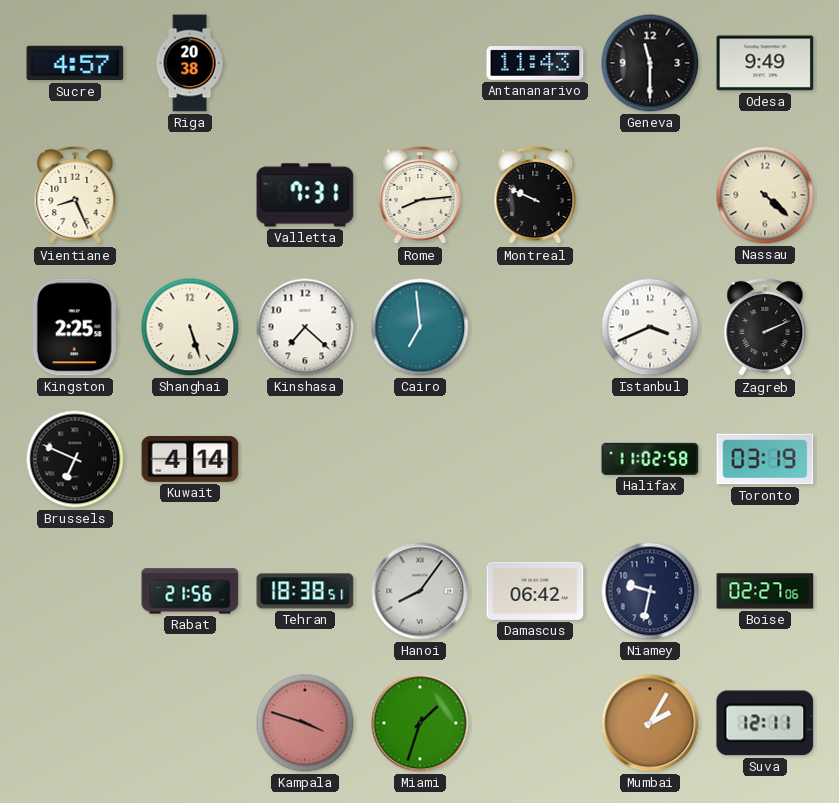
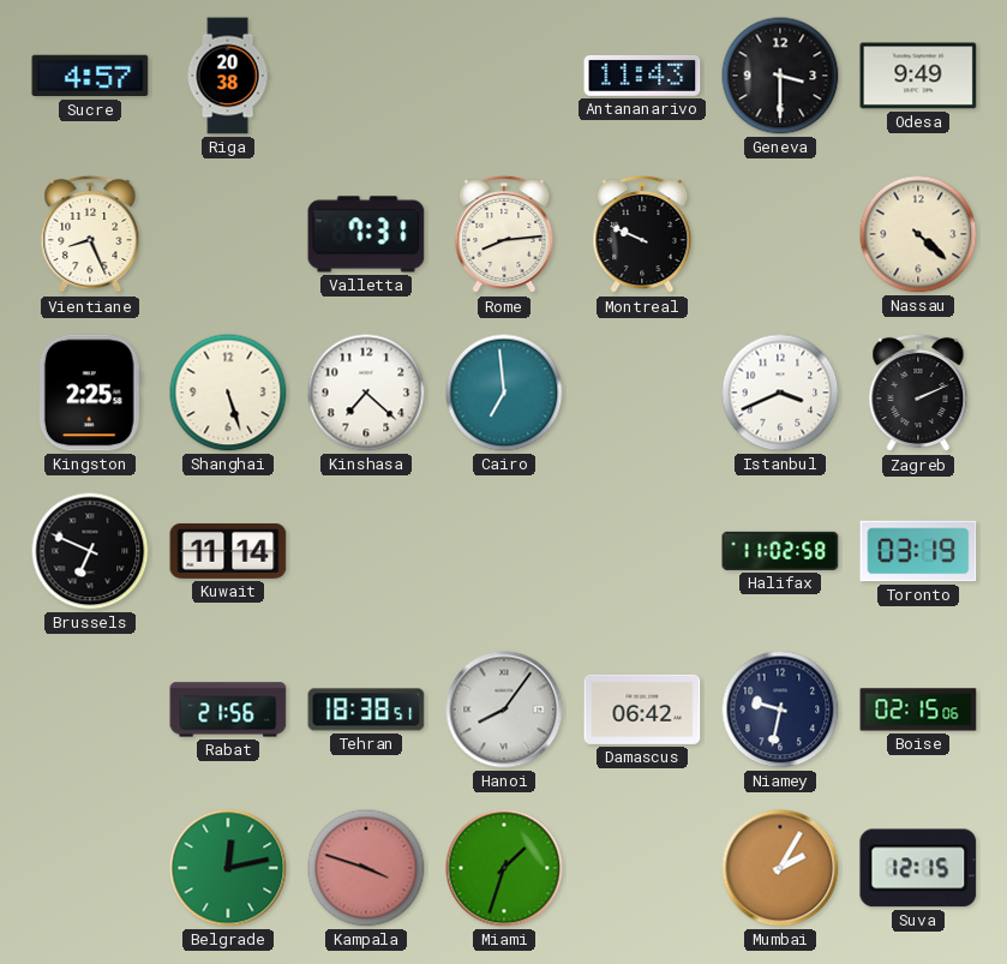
Geneva: 11:30 -> 3:30
Kuwait: 4:14 -> 11:14
Boise: 02:27 -> 02:15
Belgrade: none -> 12:13
Suva: 12:11 -> 12:15
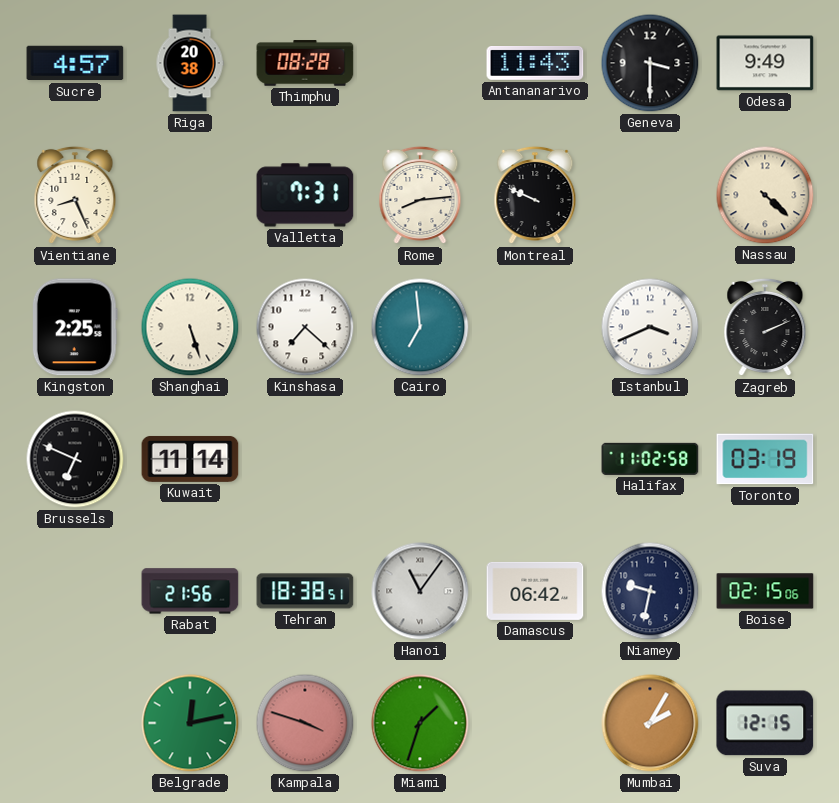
Thimphu: none -> 08:28
Hanoi: 8:06 -> 11:06
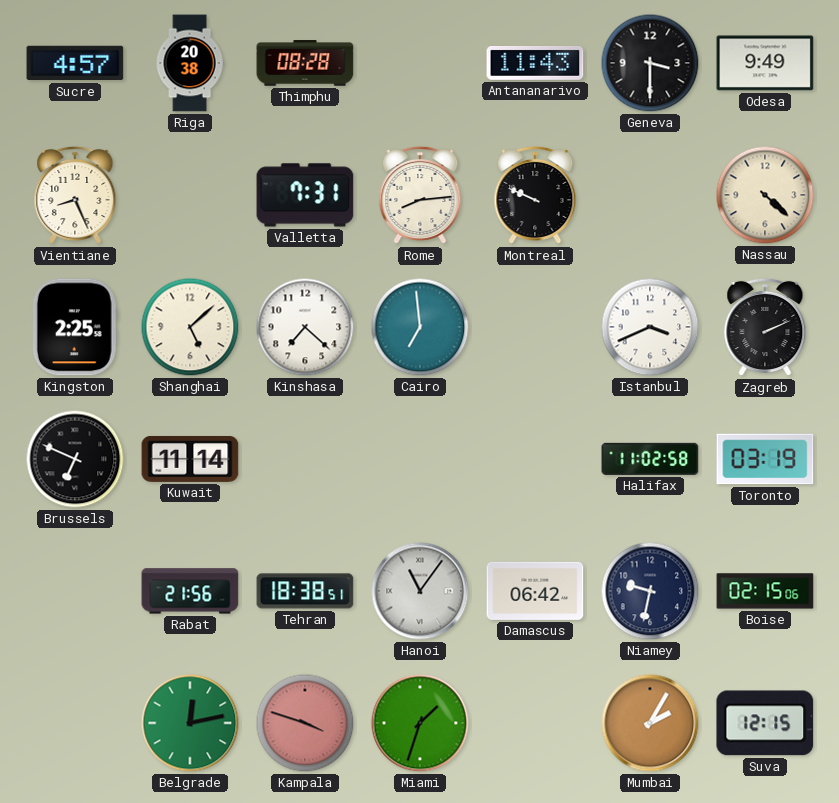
Shanghai: 5:27 -> 5:08
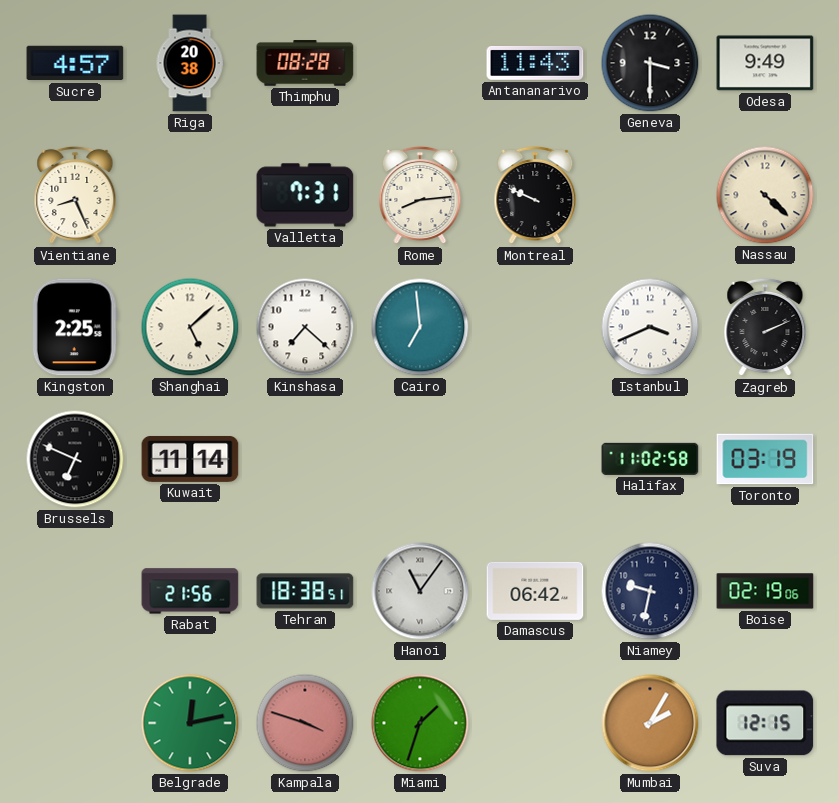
Boise: 02:15 -> 02:19
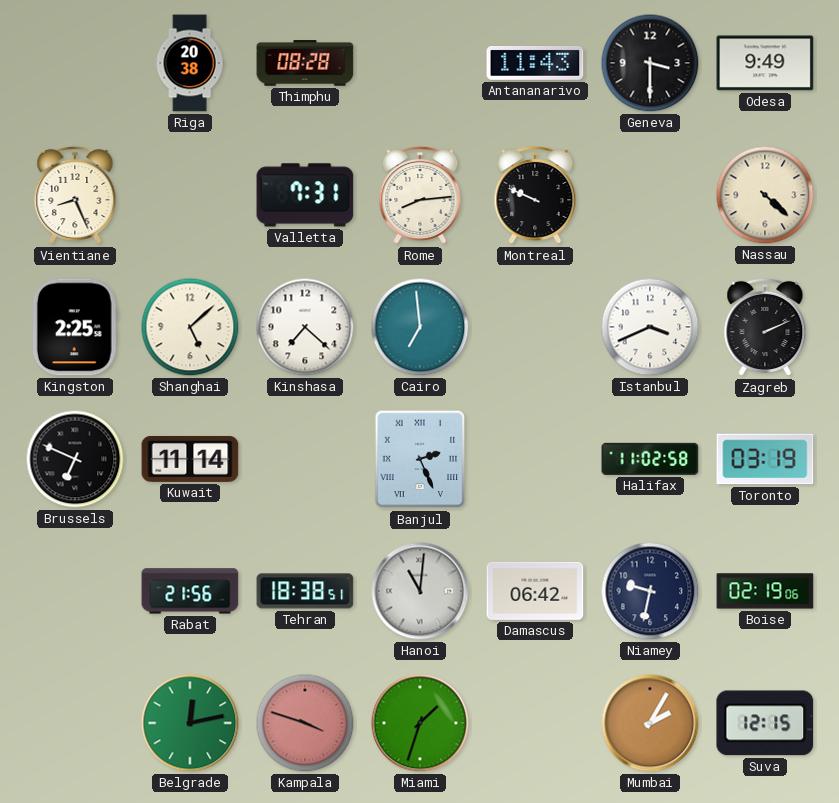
Sucre: 4:57 -> none
Banjul: none -> 2:26
Hanoi: 11:06 -> 11:01
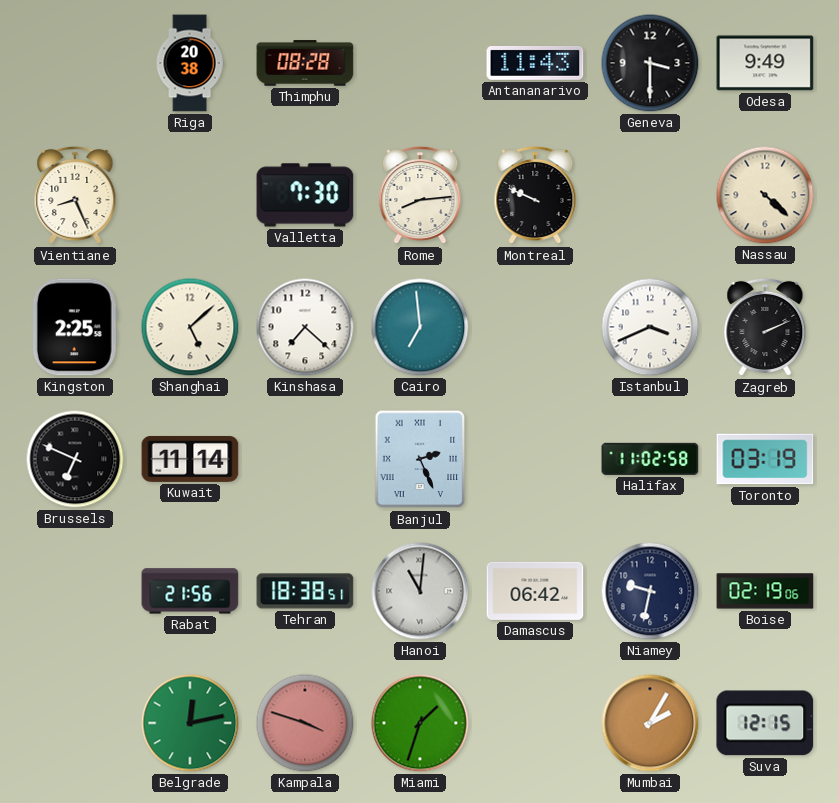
Valletta: 7:31 -> 7:30
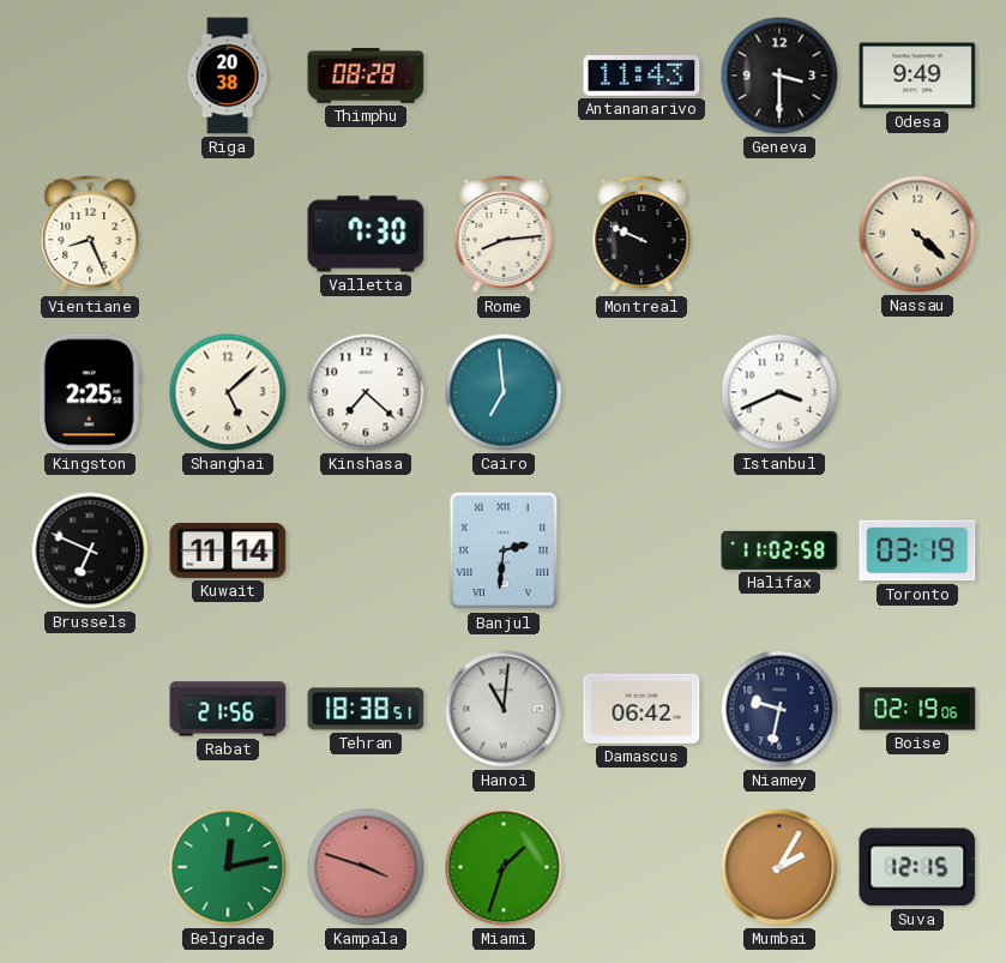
Zagreb: 2:11 -> none
Banjul: 2:26 -> 2:31
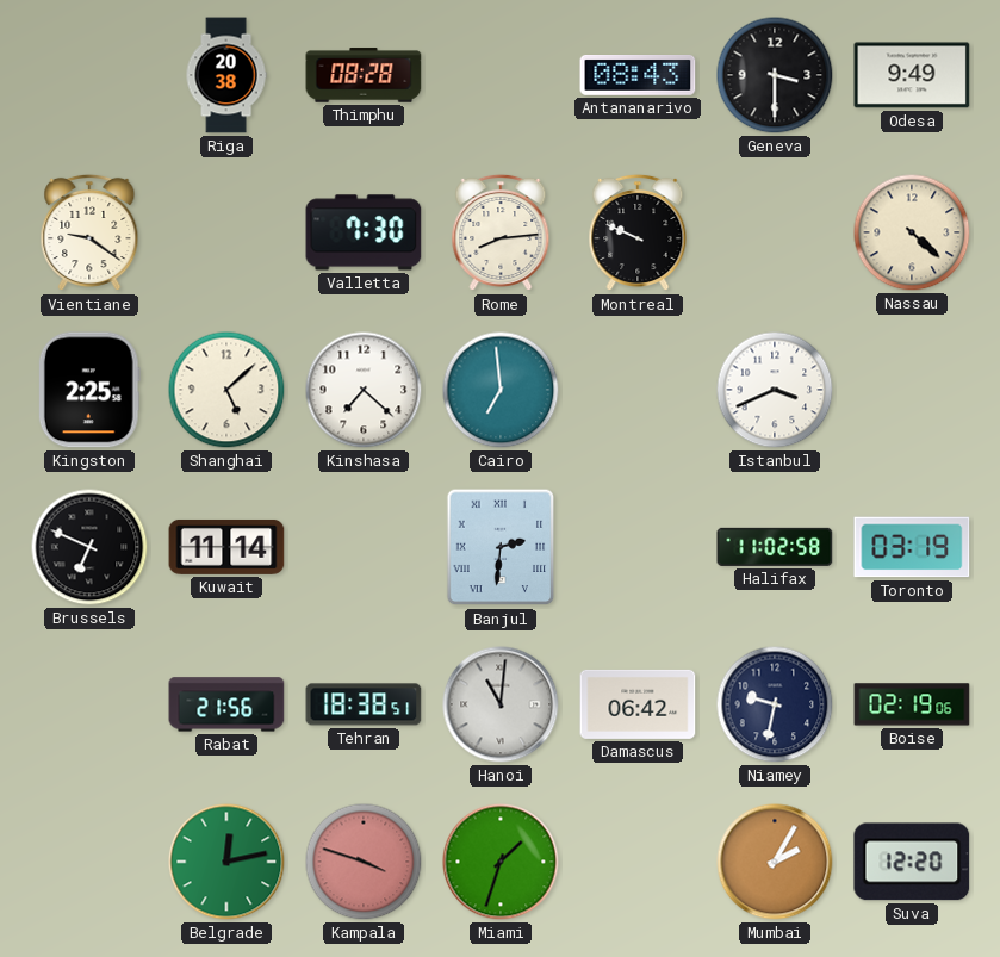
Antananarivo: 11:43 -> 08:43
Vientiane: 8:26 -> 9:21
Suva: 12:15 -> 12:20
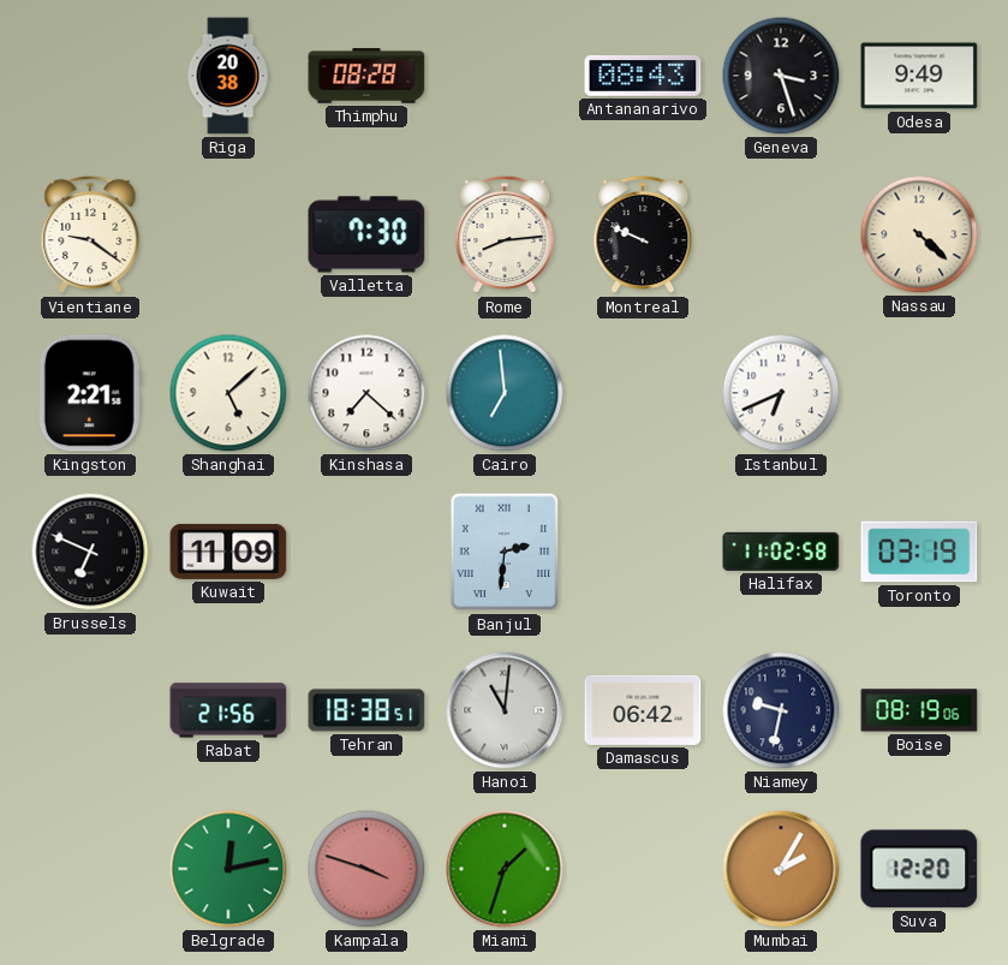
Geneva: 3:30 -> 3:27
Kingston: 2:25 -> 2:21
Istanbul: 3:41 -> 6:41
Kuwait: 11:14 -> 11:09
Boise: 02:19 -> 08:19
